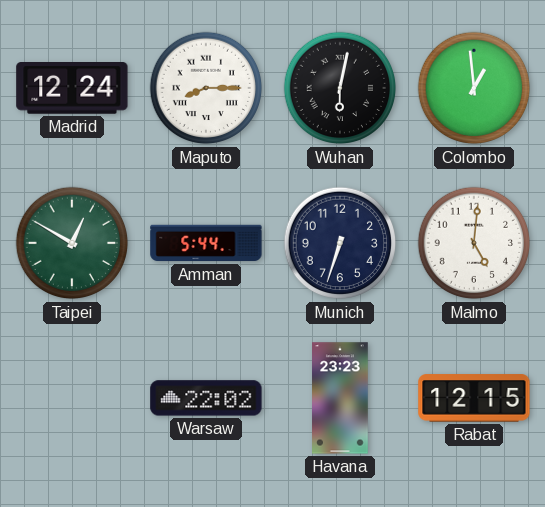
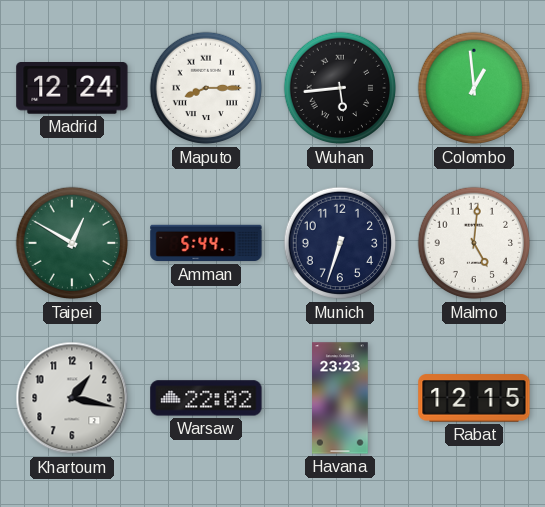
Wuhan: 6:02 -> 5:44
Khartoum: none -> 1:17
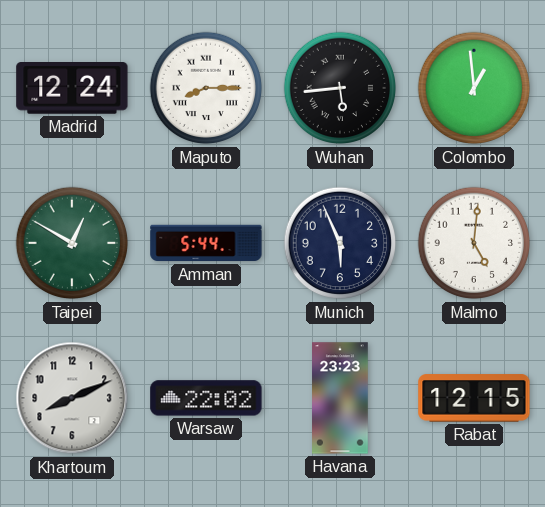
Munich: 6:33 -> 5:56
Khartoum: 1:17 -> 8:11
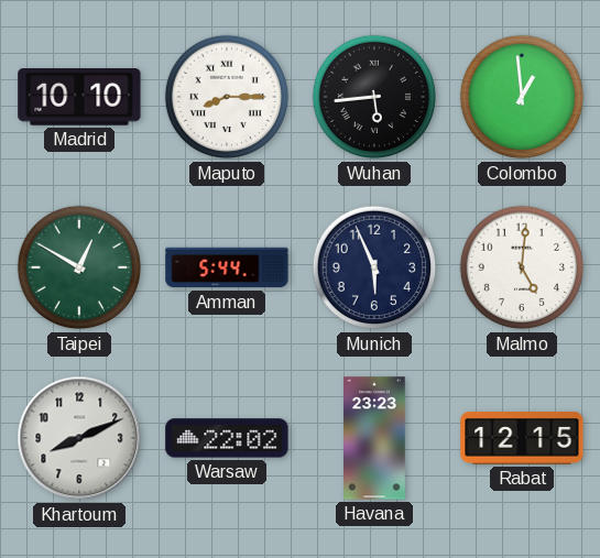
Madrid: 12:24 -> 10:10
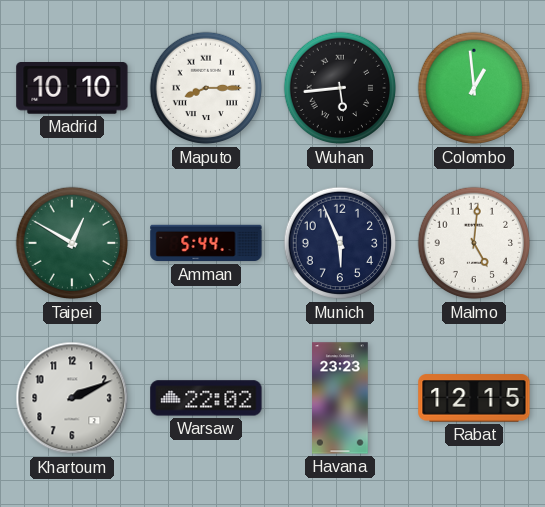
Khartoum: 8:11 -> 2:11
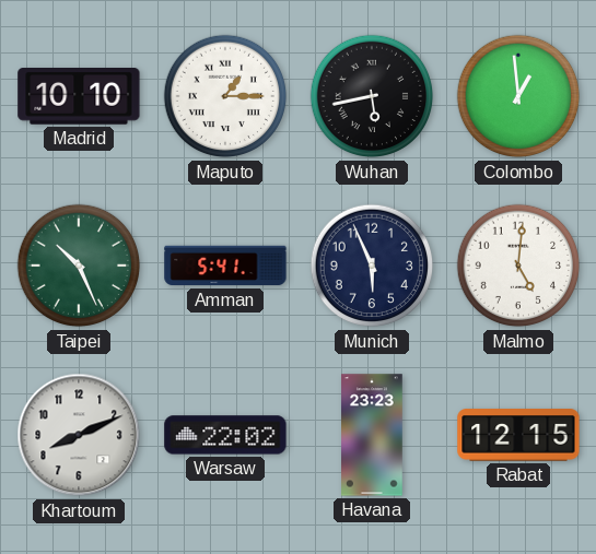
Maputo: 8:15 -> 1:15
Wuhan: 5:44 -> 5:43
Taipei: 12:50 -> 10:26
Amman: 5:44 -> 5:41
Khartoum: 2:11 -> 8:11
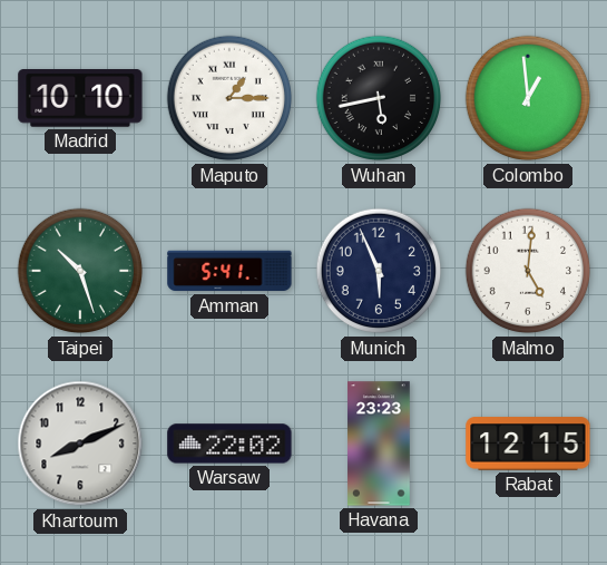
Taipei: 10:26 -> 10:27
